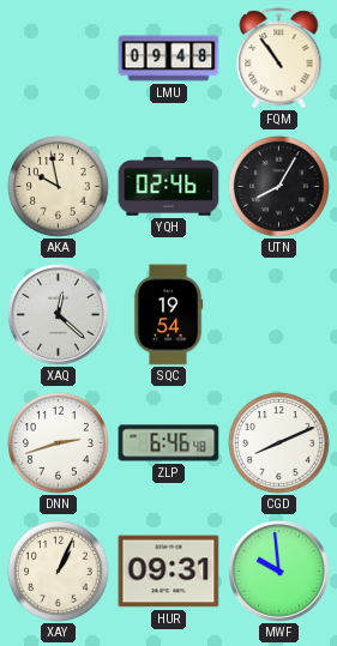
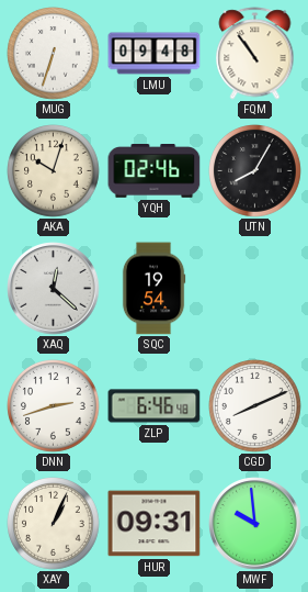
MUG: none -> 6:33
AKA: 9:58 -> 10:03
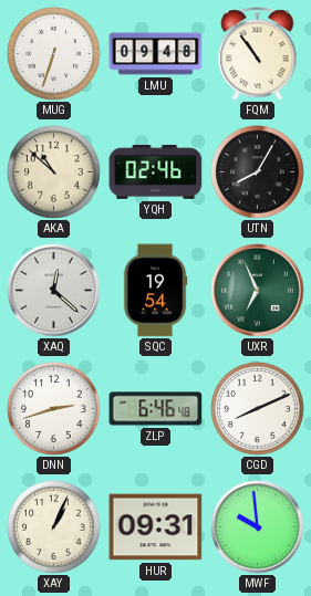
AKA: 10:03 -> 10:52
UXR: none -> 6:56
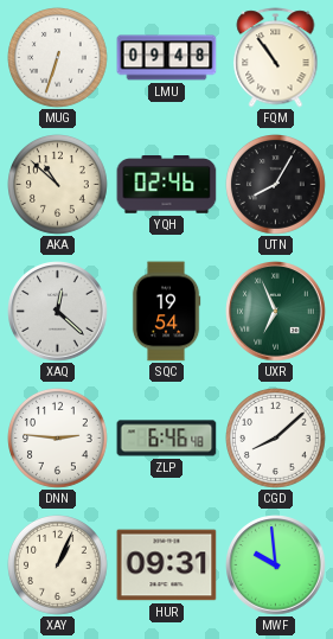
DNN: 2:42 -> 2:46
CGD: 8:11 -> 8:08
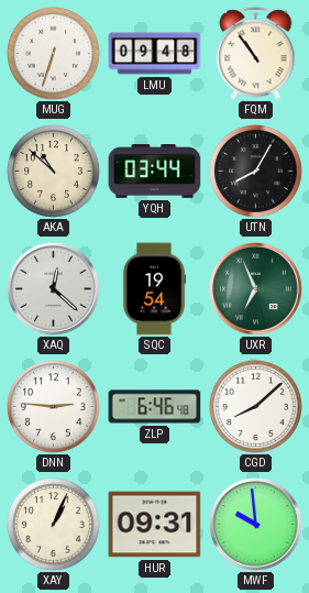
YQH: 02:46 -> 03:44
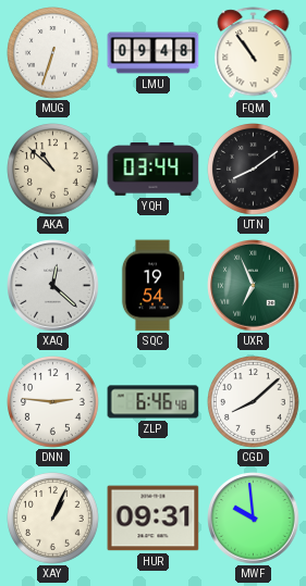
UTN: 8:05 -> 8:09
